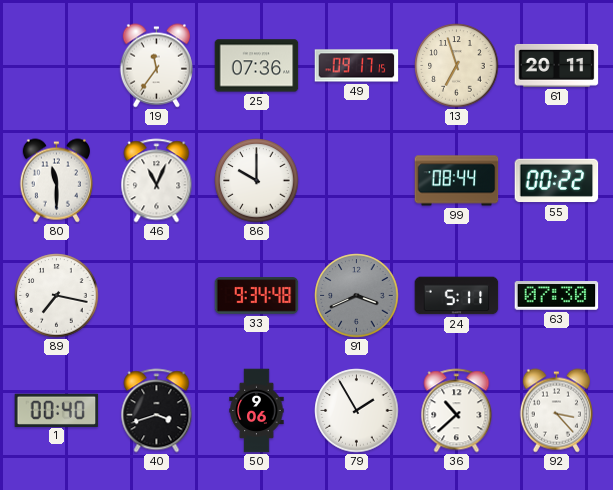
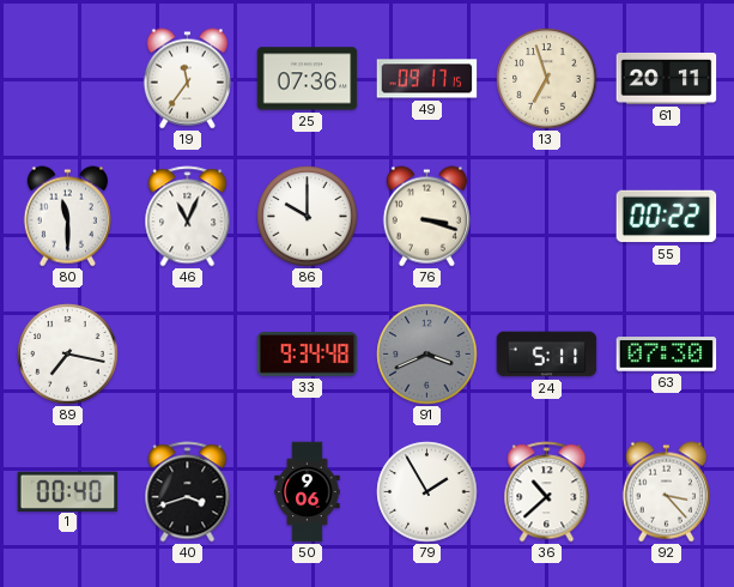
76: none -> 3:18
99: 08:44 -> none
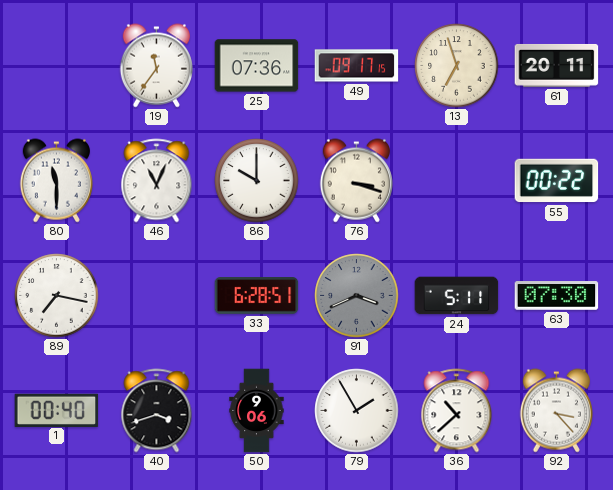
33: 9:34 -> 6:28
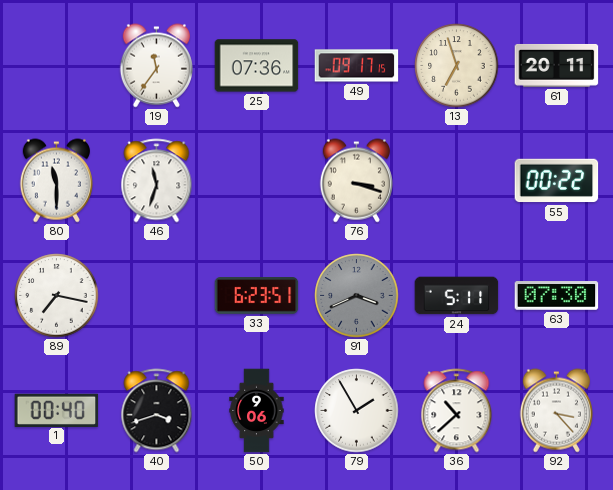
46: 11:04 -> 11:33
86: 10:00 -> none
33: 6:28 -> 6:23
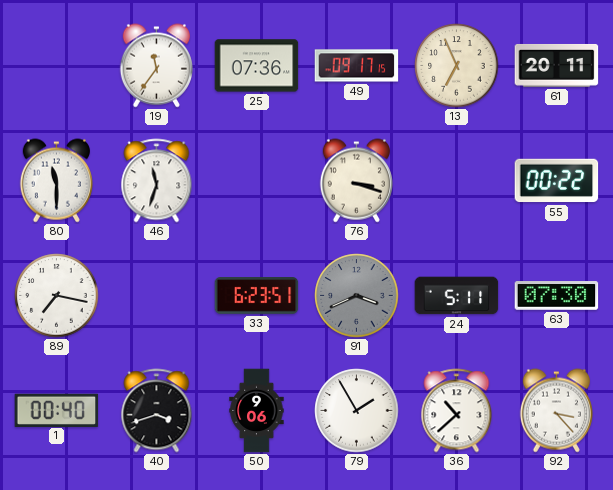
13: 6:57 -> 6:56
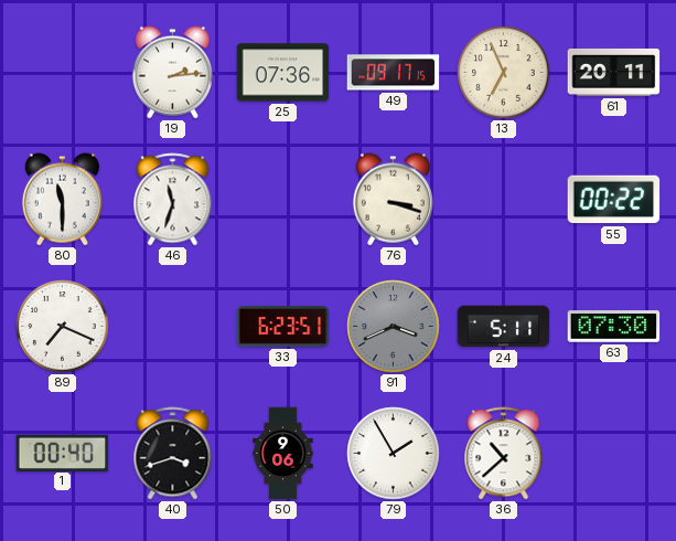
19: 11:36 -> 2:14
89: 7:17 -> 7:19
92: 3:23 -> none
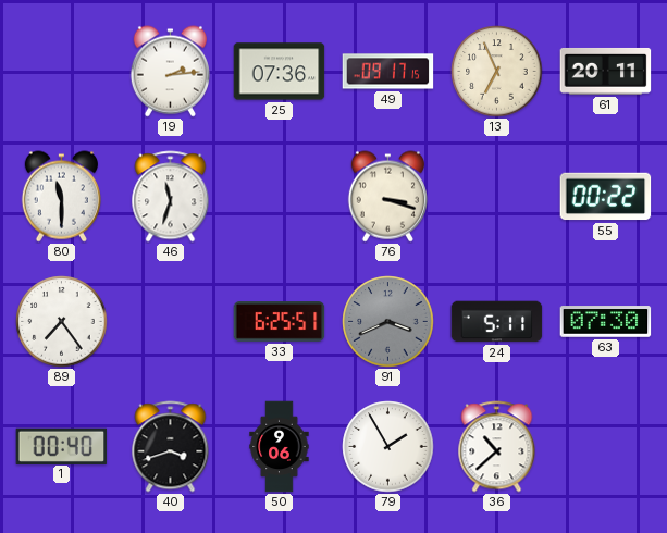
89: 7:19 -> 7:24
33: 6:23 -> 6:25
